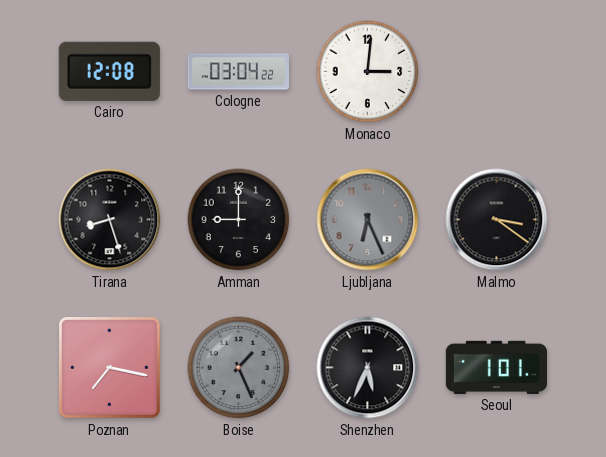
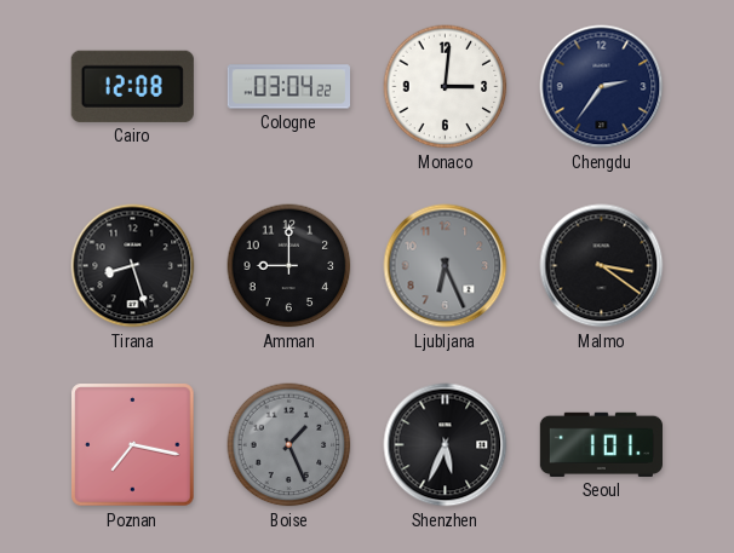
Chengdu: none -> 2:36
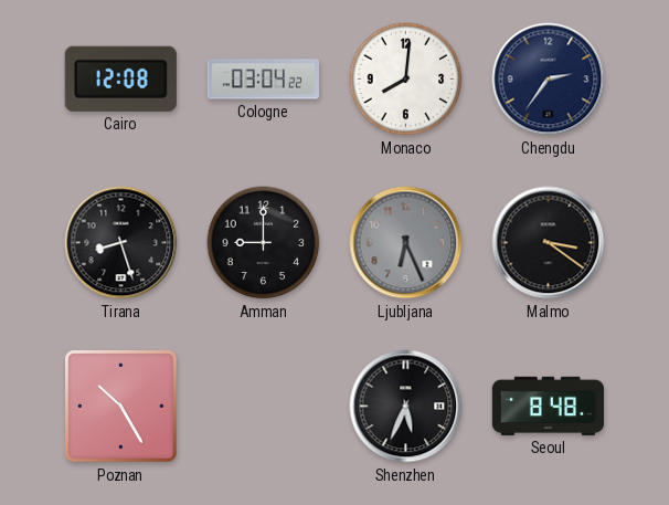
Monaco: 3:01 -> 8:01
Poznan: 7:17 -> 10:25
Boise: 1:26 -> none
Seoul: 1:01 -> 8:48
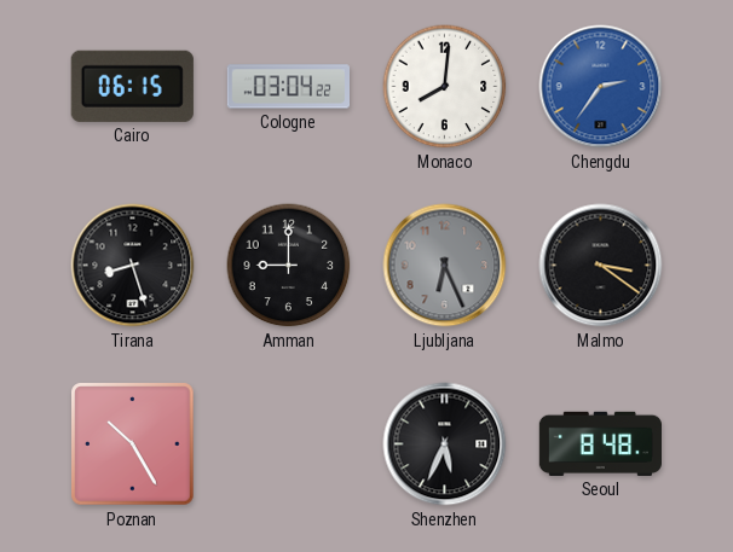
Cairo: 12:08 -> 06:15
Chengdu dial: navy -> blue
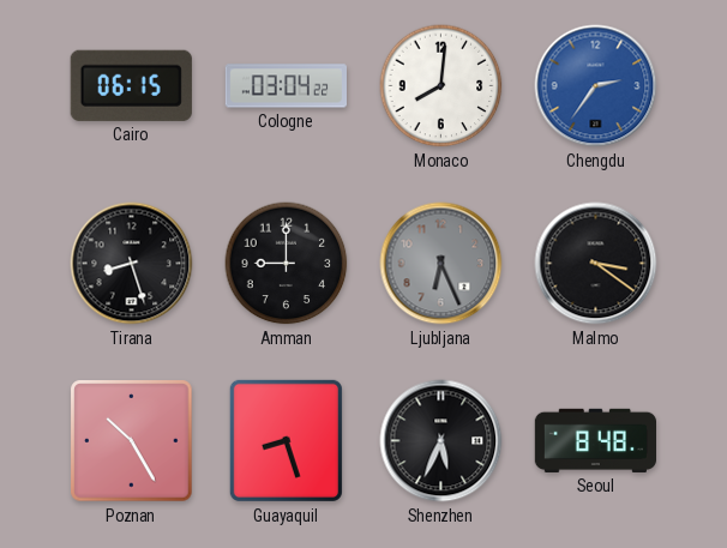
Guayaquil: none -> 8:27
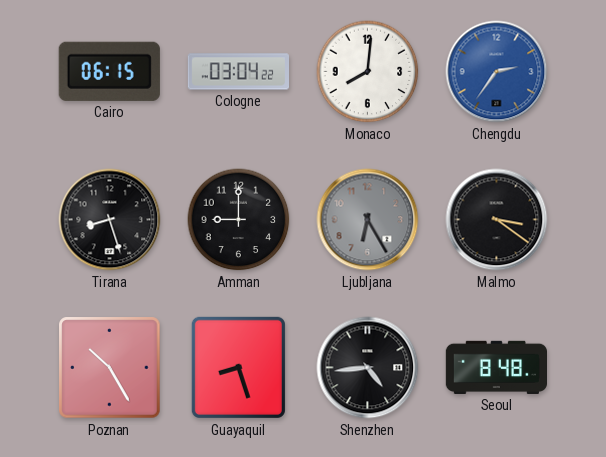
Ljubljana: 6:26 -> 6:25
Shenzhen: 5:34 -> 4:44
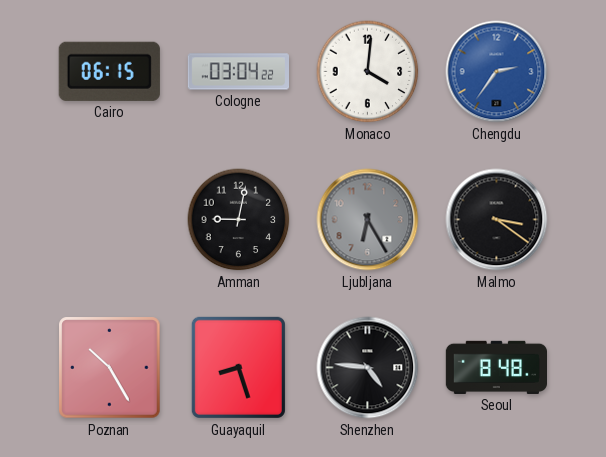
Monaco: 8:01 -> 4:01
Tirana: 8:27 -> none
Amman: 9:00 -> 9:02
Shenzhen: 4:44 -> 4:46
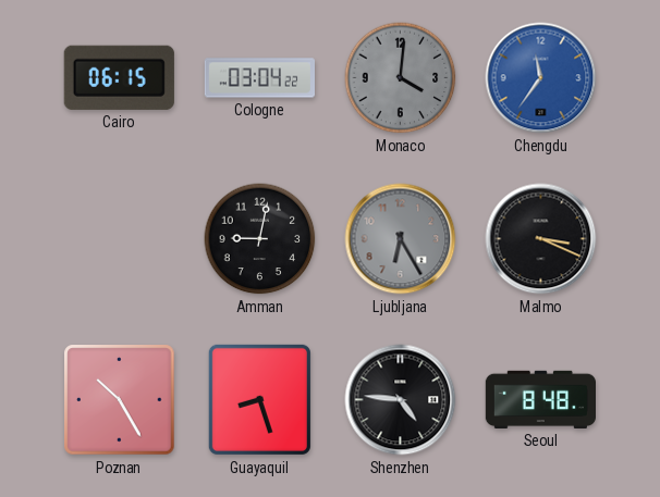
Monaco dial: white -> grey
Chengdu: 2:36 -> 11:36
Malmo: 3:21 -> 3:19
